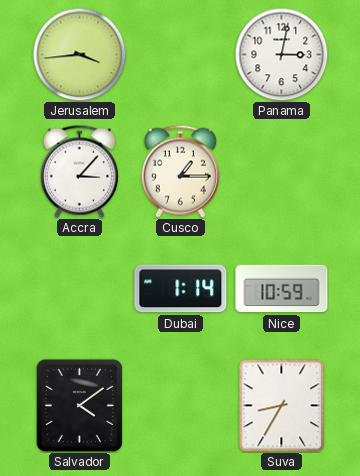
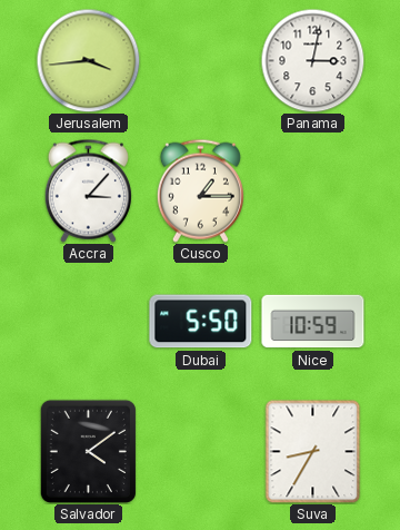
Dubai: 1:14 -> 5:50
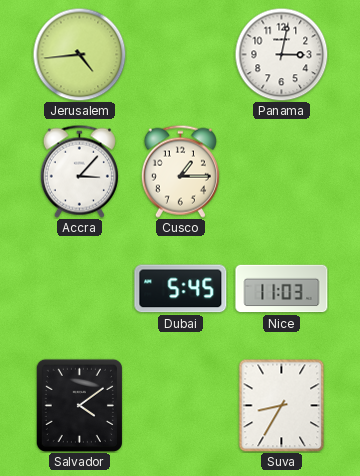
Jerusalem: 3:44 -> 4:44
Dubai: 5:50 -> 5:45
Nice: 10:59 -> 11:03
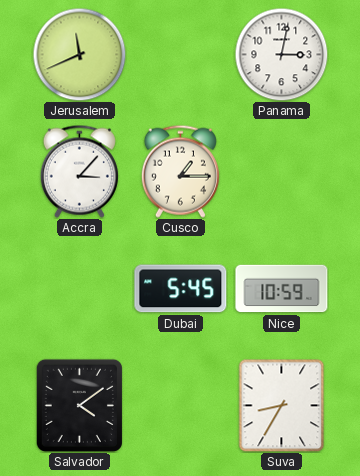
Jerusalem: 4:44 -> 11:41
Nice: 11:03 -> 10:59
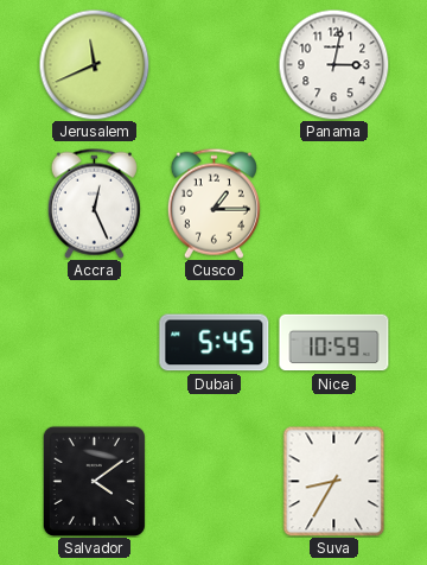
Accra: 3:07 -> 12:26
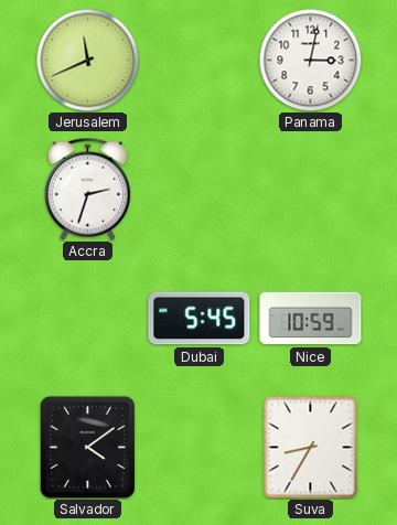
Accra: 12:26 -> 2:33
Cusco: 1:15 -> none
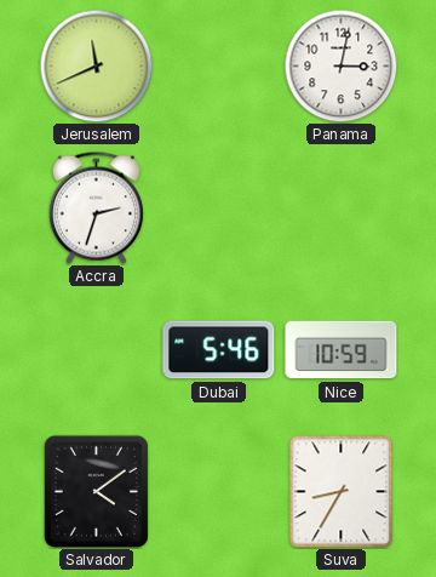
Dubai: 5:45 -> 5:46
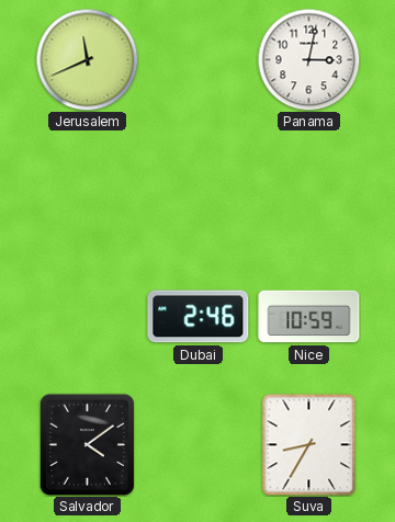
Accra: 2:33 -> none
Dubai: 5:46 -> 2:46
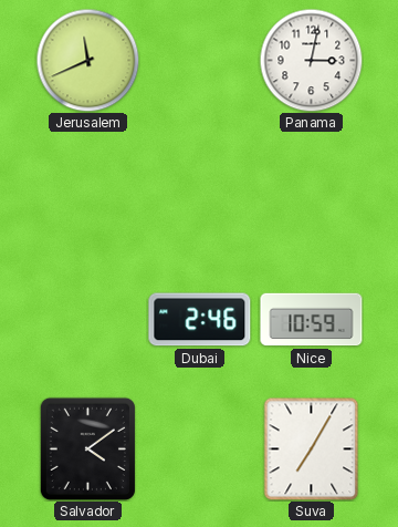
Suva: 8:35 -> 7:05
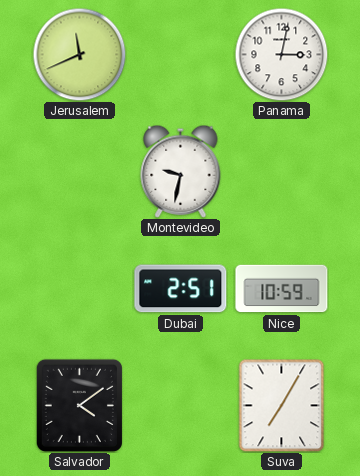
Montevideo: none -> 9:32
Dubai: 2:46 -> 2:51
